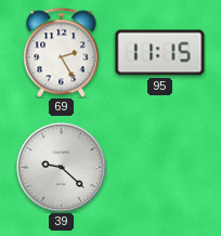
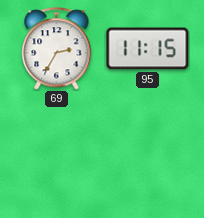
69: 2:25 -> 2:35
39: 9:22 -> none
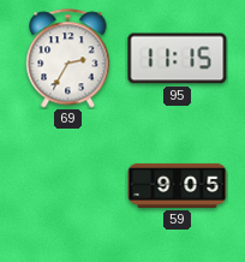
59: none -> 9:05
